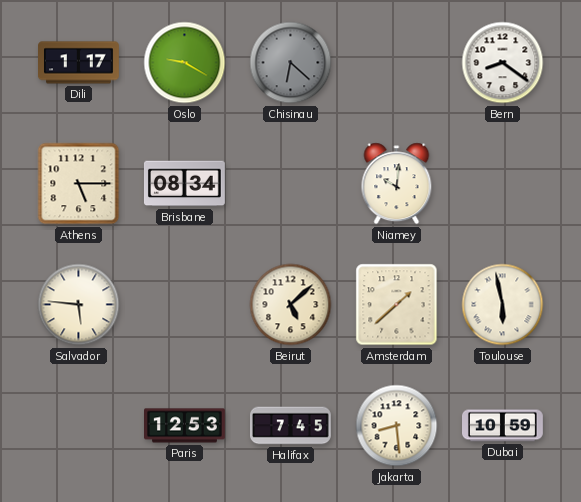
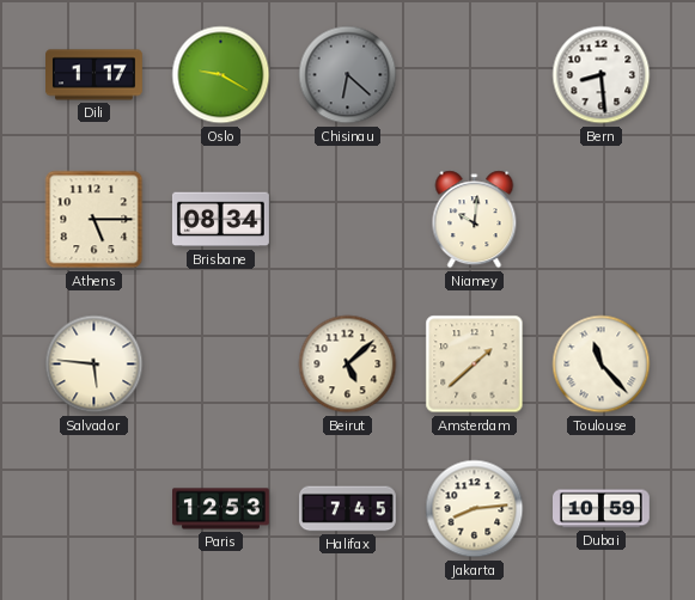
Bern: 8:21 -> 8:29
Toulouse: 5:58 -> 11:23
Jakarta: 8:29 -> 8:14
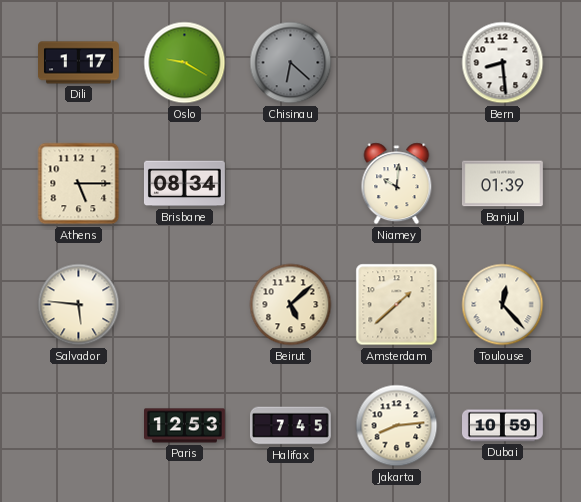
Banjul: none -> 01:39
Toulouse: 11:23 -> 12:23
